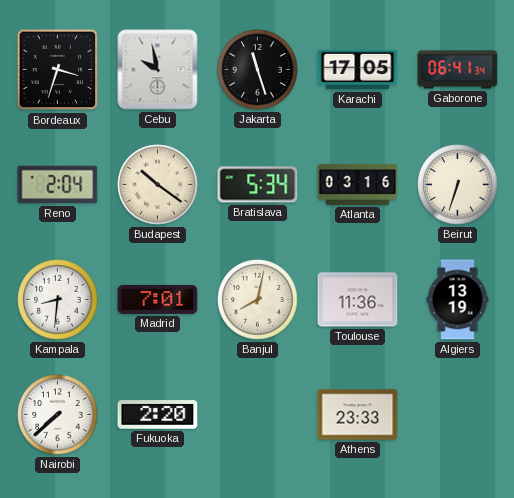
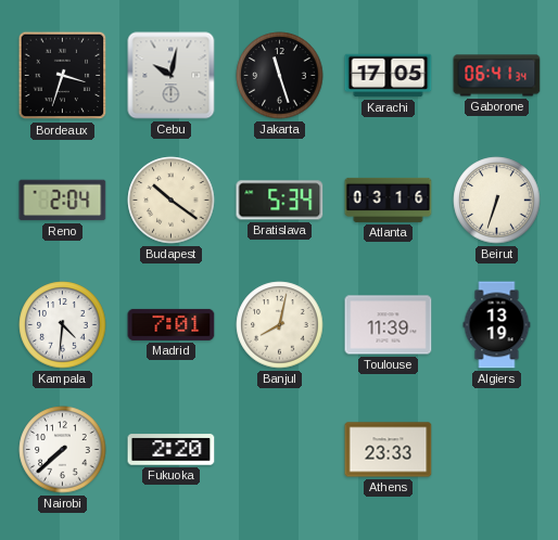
Cebu: 9:58 -> 10:02
Kampala: 8:31 -> 4:31
Toulouse: 11:36 -> 11:39
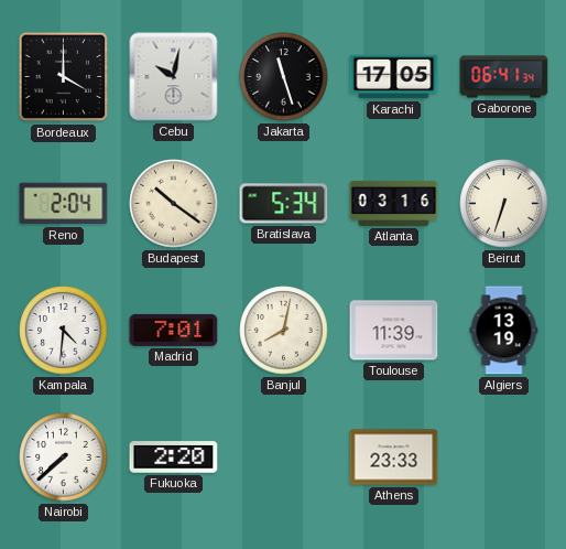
Bordeaux: 3:33 -> 4:00
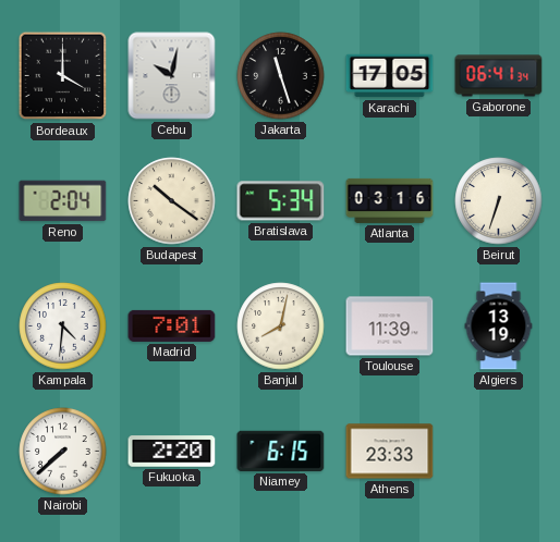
Niamey: none -> 6:15
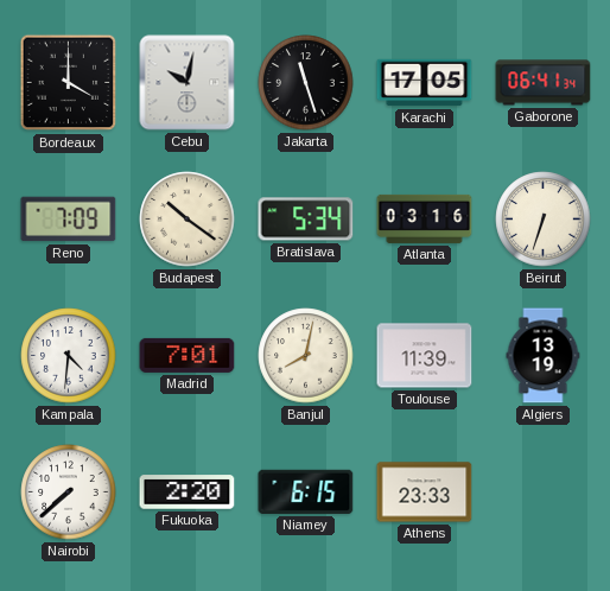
Reno: 2:04 -> 7:09
